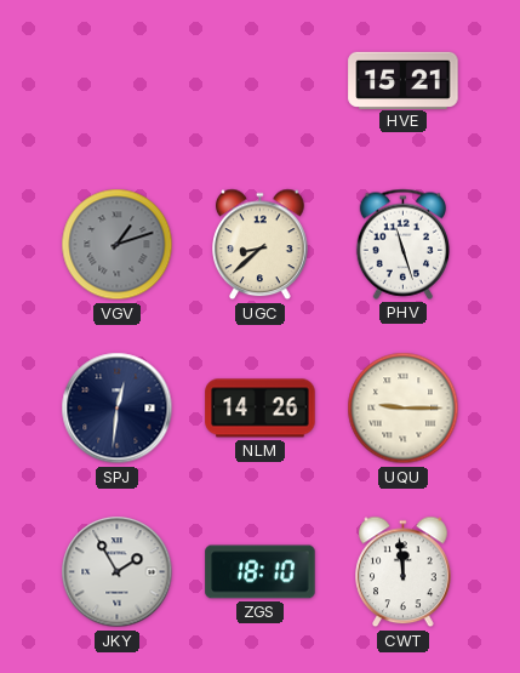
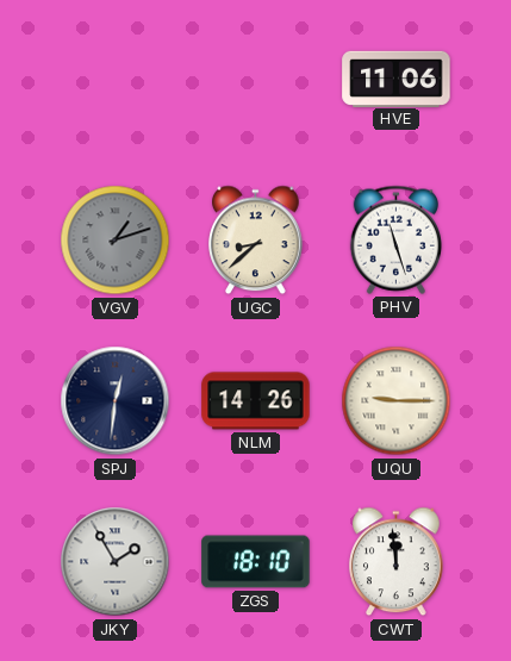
HVE: 15:21 -> 11:06
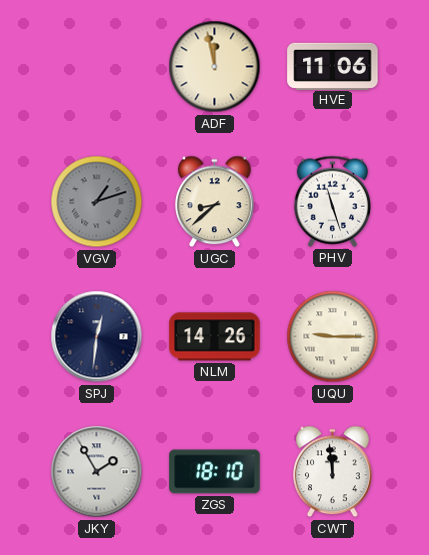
ADF: none -> 11:58
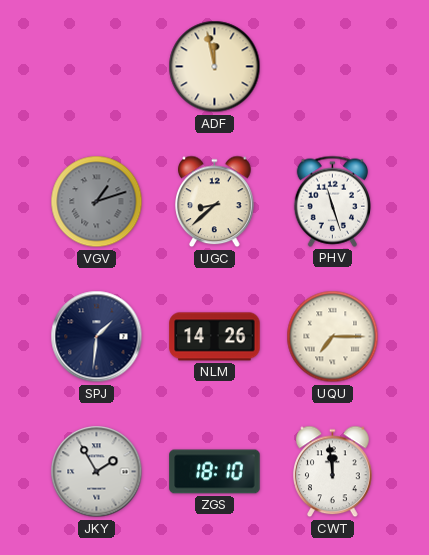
HVE: 11:06 -> none
SPJ: 12:31 -> 1:31
UQU: 9:15 -> 7:15
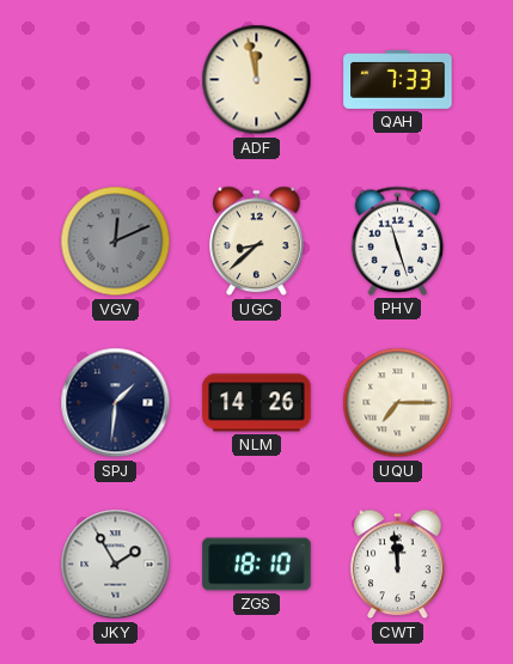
QAH: none -> 7:33
VGV: 1:12 -> 12:11
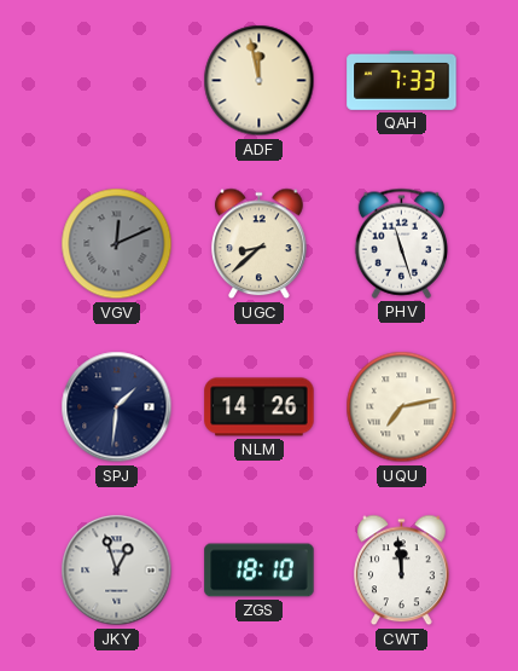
UQU: 7:15 -> 7:13
JKY: 1:55 -> 12:57
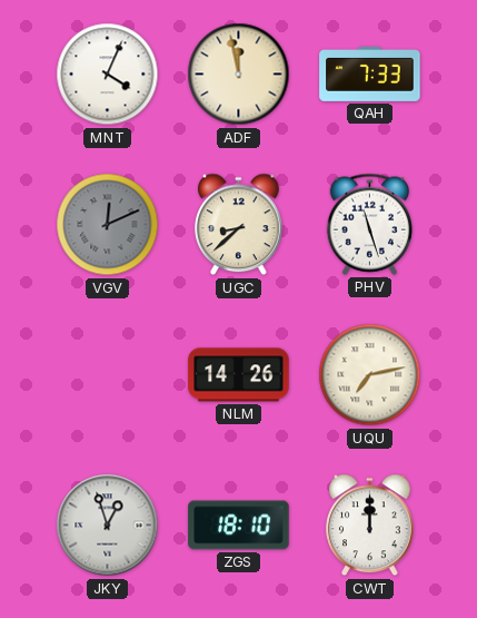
MNT: none -> 4:04
SPJ: 1:31 -> none
CWT: 11:59 -> 12:00
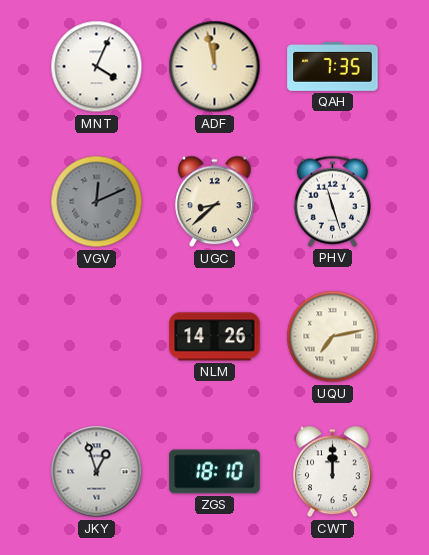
QAH: 7:33 -> 7:35
